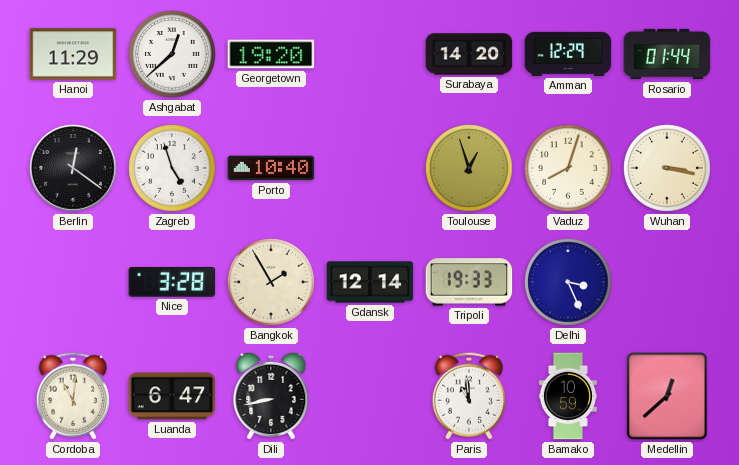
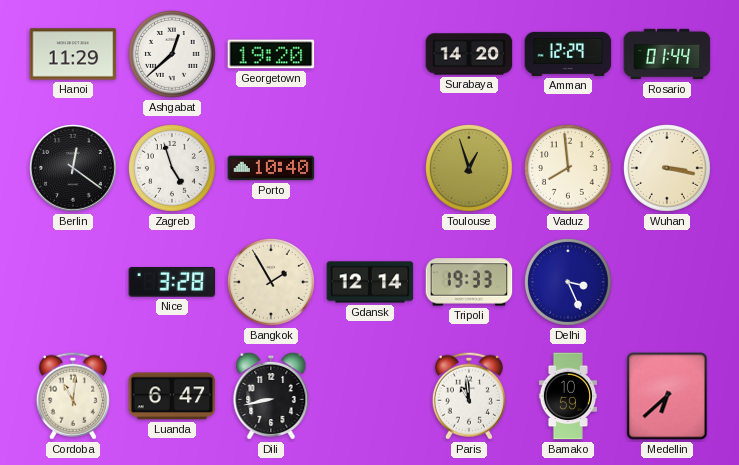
Vaduz: 8:03 -> 7:59
Medellin: 12:38 -> 6:38
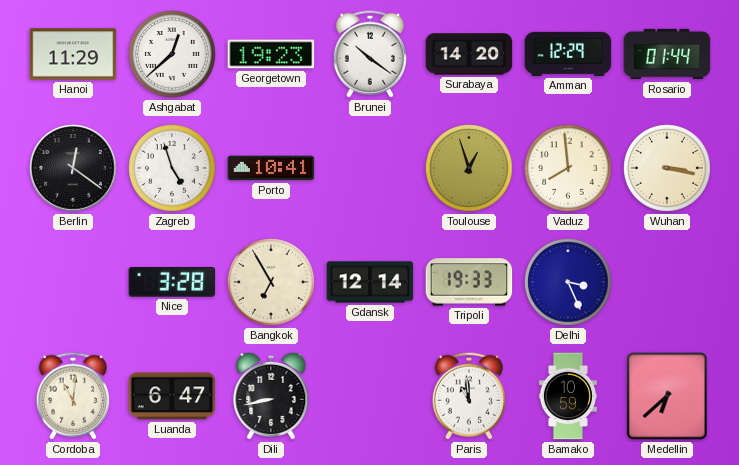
Georgetown: 19:20 -> 19:23
Brunei: none -> 10:21
Porto: 10:40 -> 10:41
Bangkok: 1:55 -> 6:55
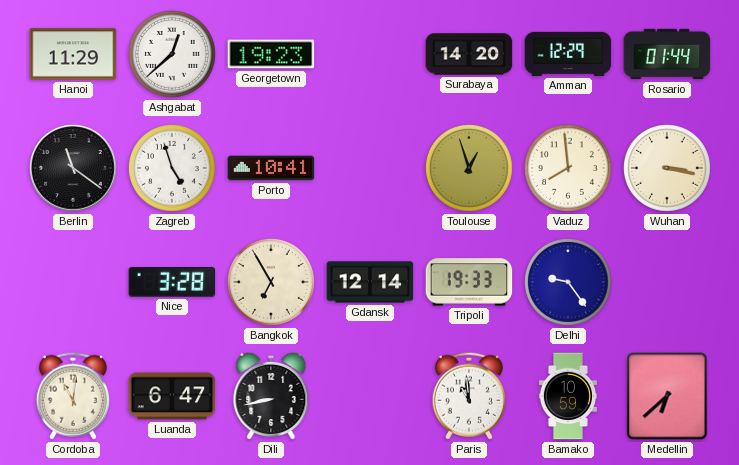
Brunei: 10:21 -> none
Berlin: 12:21 -> 11:21
Delhi: 3:26 -> 9:24
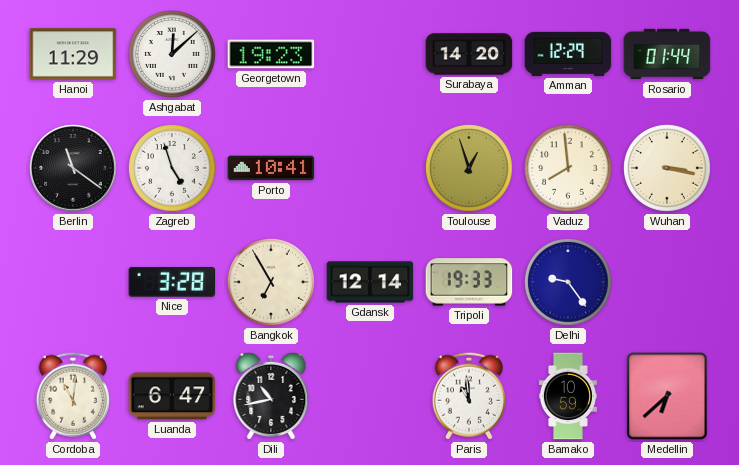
Ashgabat: 12:38 -> 12:08
Dili: 8:43 -> 10:43
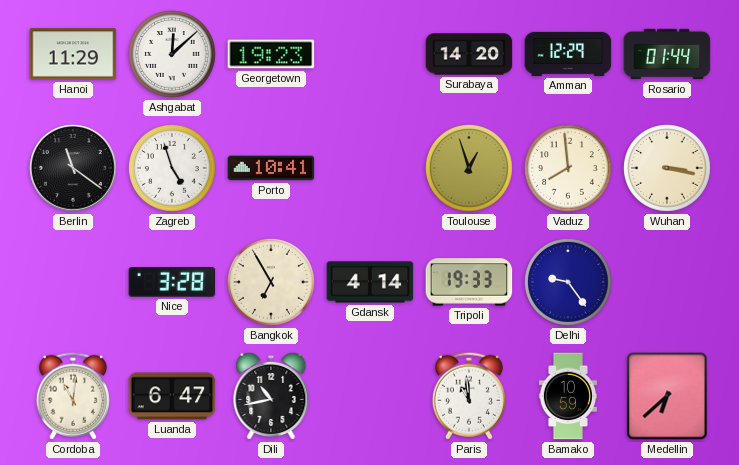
Gdansk: 12:14 -> 4:14
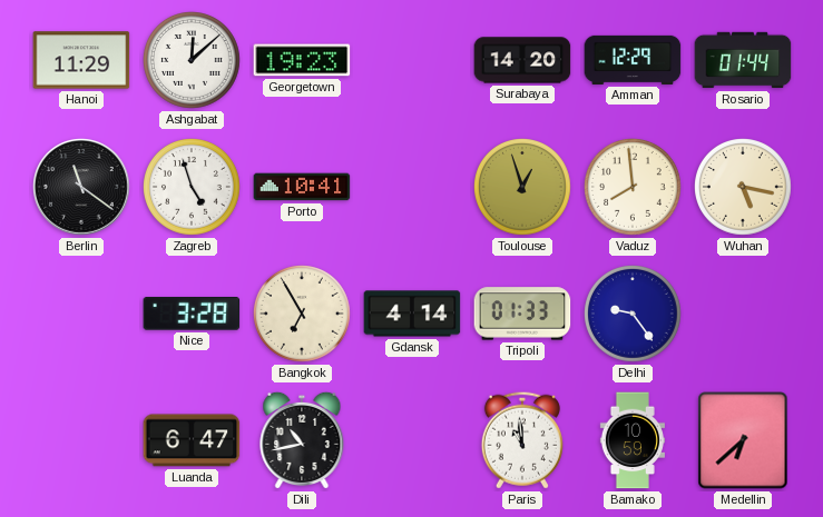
Wuhan: 3:17 -> 5:17
Tripoli: 19:33 -> 01:33
Cordoba: 11:01 -> none
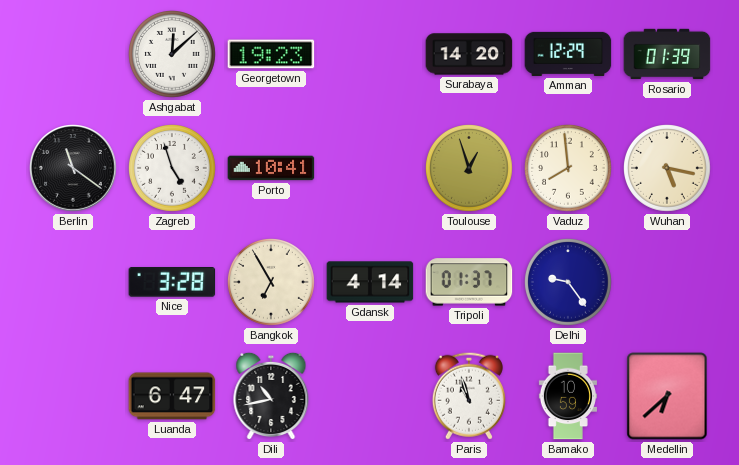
Hanoi: 11:29 -> none
Rosario: 01:44 -> 01:39
Tripoli: 01:33 -> 01:37
Paris: 10:59 -> 10:57
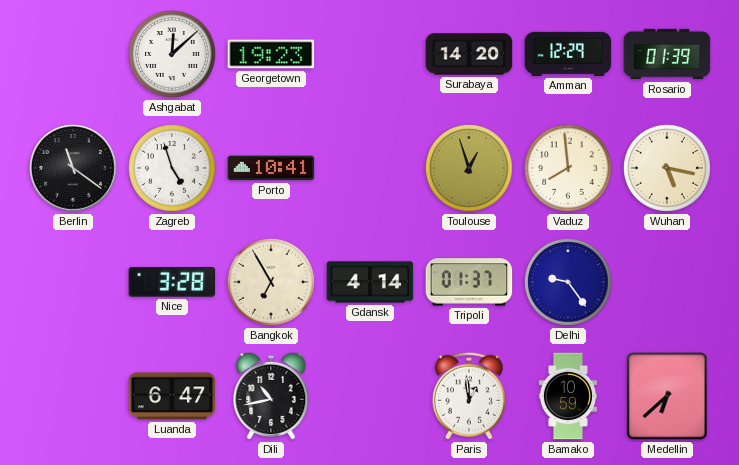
Paris: 10:57 -> 12:59
